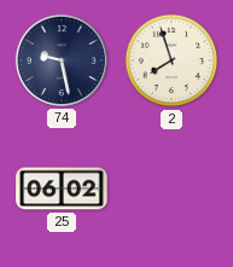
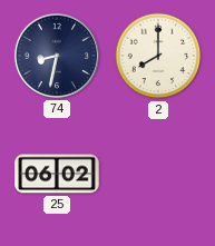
74: 9:28 -> 8:32
2: 7:57 -> 8:00
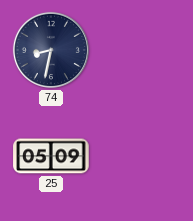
2: 8:00 -> none
25: 06:02 -> 05:09
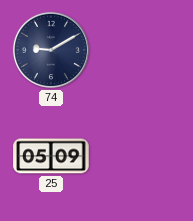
74: 8:32 -> 9:10
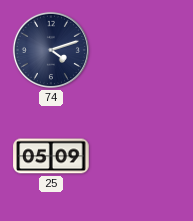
74: 9:10 -> 4:12
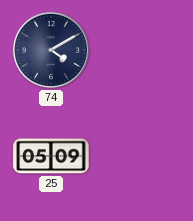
74: 4:12 -> 4:10
